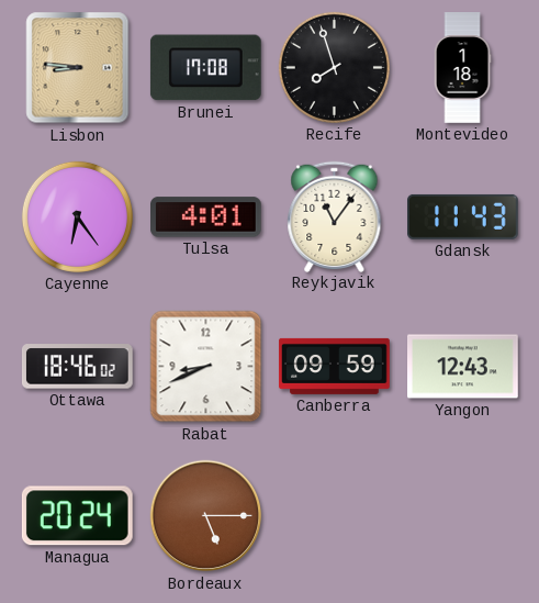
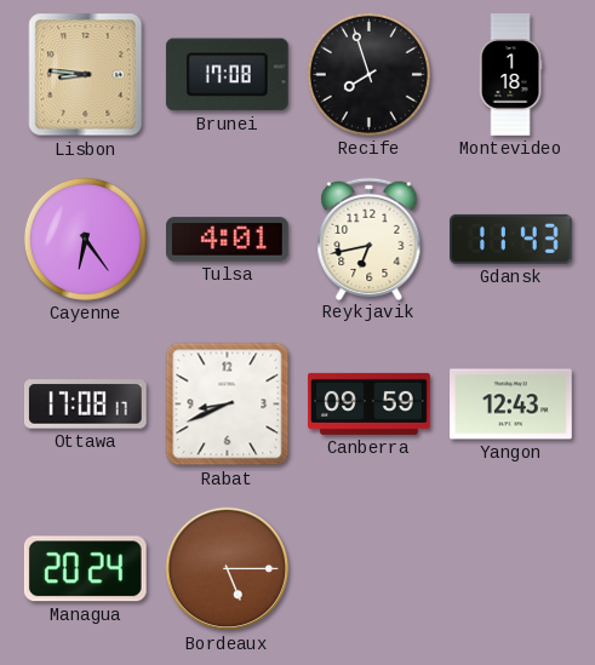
Reykjavik: 11:06 -> 6:43
Ottawa: 18:46 -> 17:08
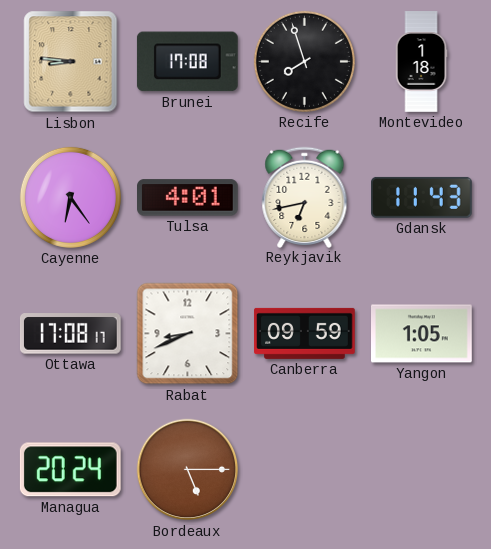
Yangon: 12:43 -> 1:05
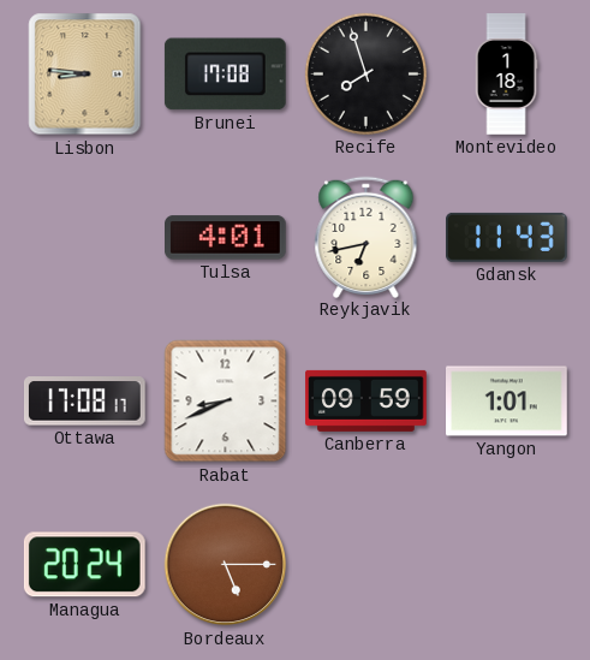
Cayenne: 6:24 -> none
Yangon: 1:05 -> 1:01
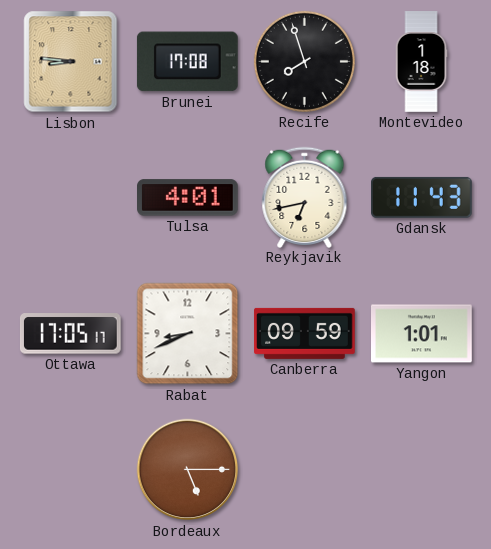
Ottawa: 17:08 -> 17:05
Managua: 20:24 -> none
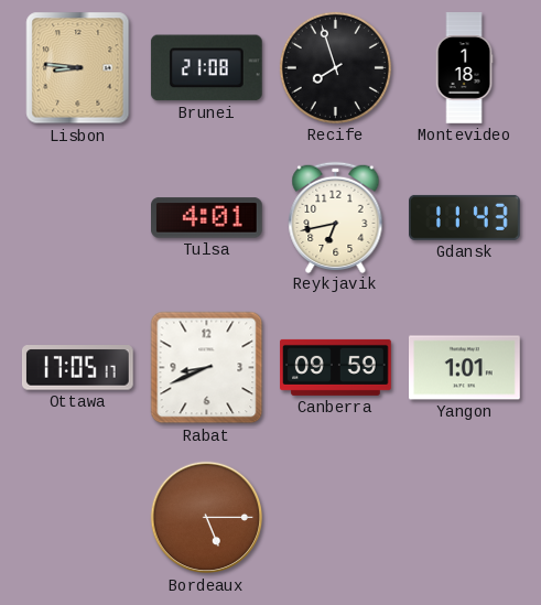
Brunei: 17:08 -> 21:08
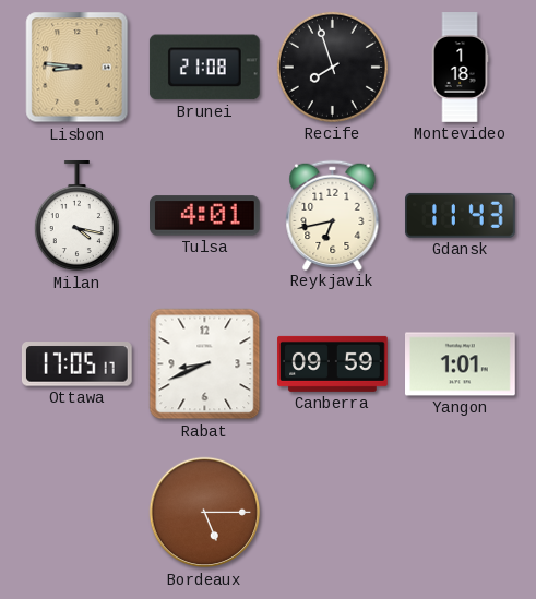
Milan: none -> 4:17
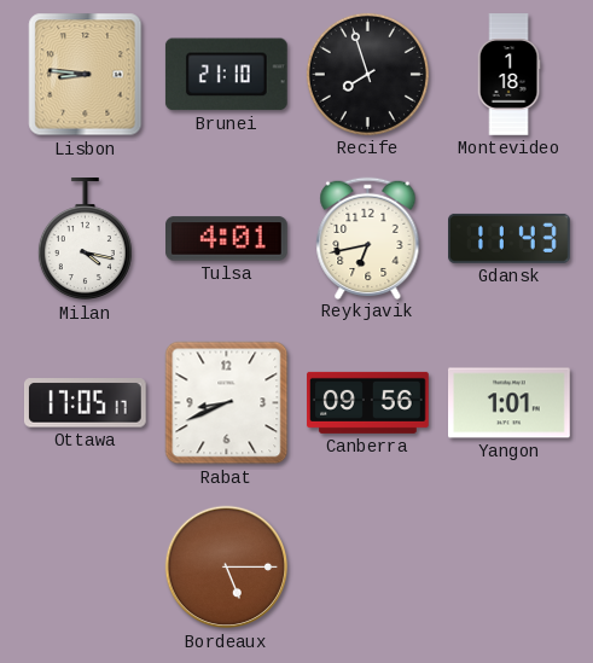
Brunei: 21:08 -> 21:10
Canberra: 09:59 -> 09:56
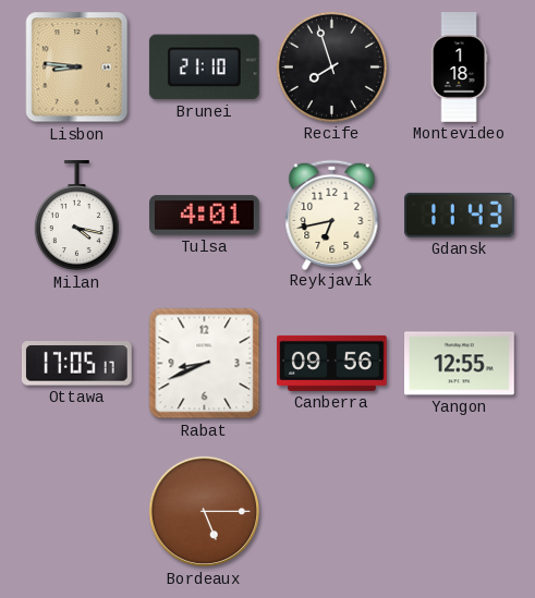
Yangon: 1:01 -> 12:55
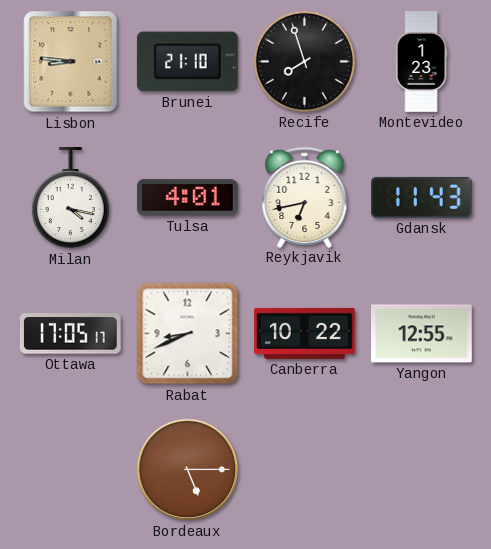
Montevideo: 1:18 -> 1:23
Canberra: 09:56 -> 10:22
